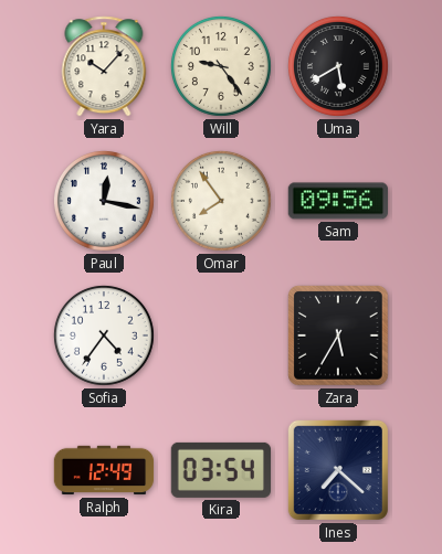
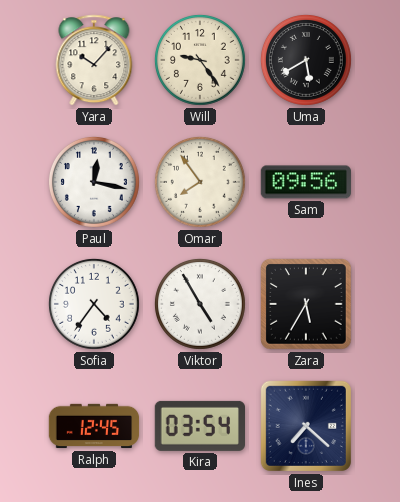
Viktor: none -> 4:55
Ralph: 12:49 -> 12:45
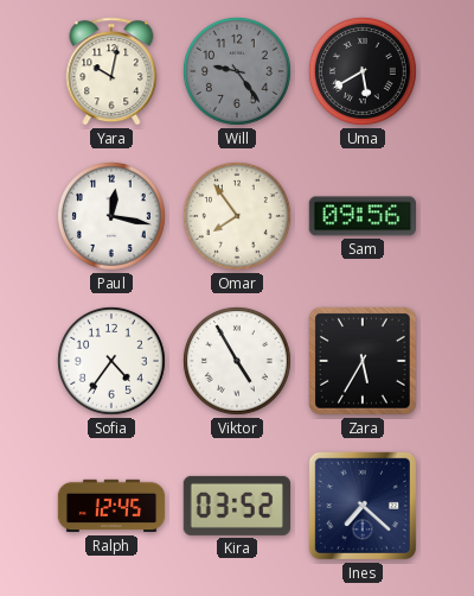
Yara: 10:07 -> 10:02
Will dial: cream -> grey
Kira: 03:54 -> 03:52
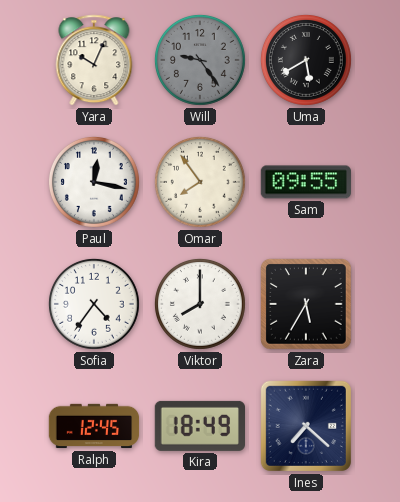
Yara: 10:02 -> 10:04
Sam: 09:56 -> 09:55
Viktor: 4:55 -> 8:00
Kira: 03:52 -> 18:49
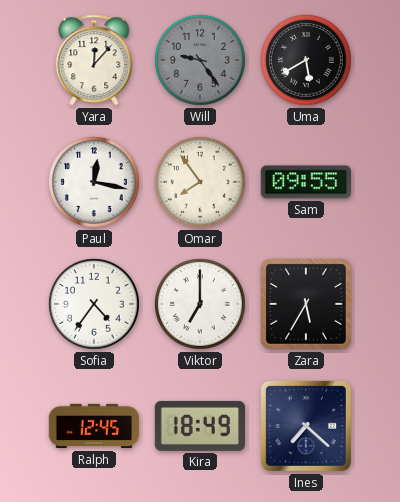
Yara: 10:04 -> 12:07
Viktor: 8:00 -> 7:00
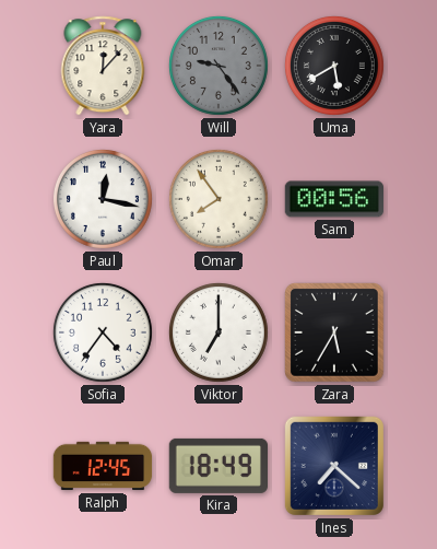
Sam: 09:55 -> 00:56
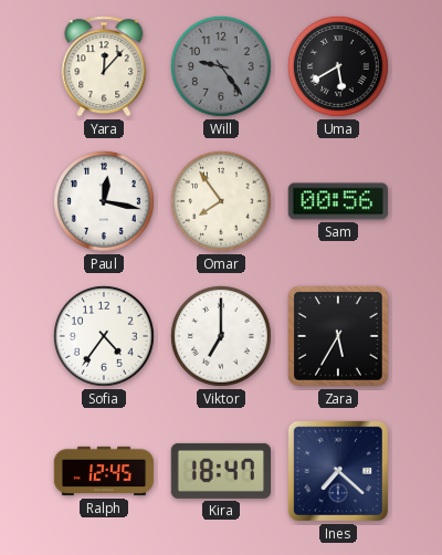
Kira: 18:49 -> 18:47
